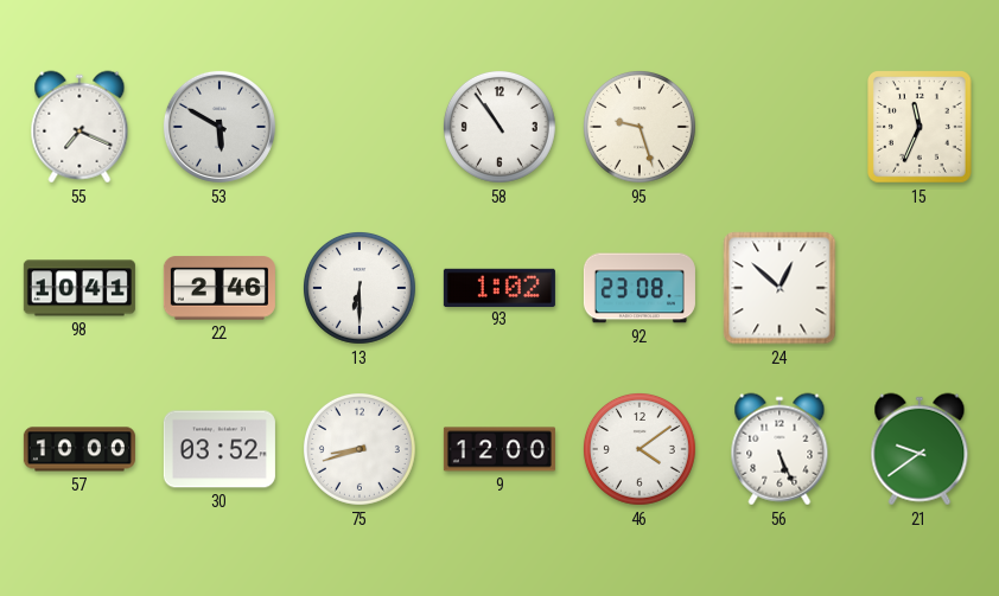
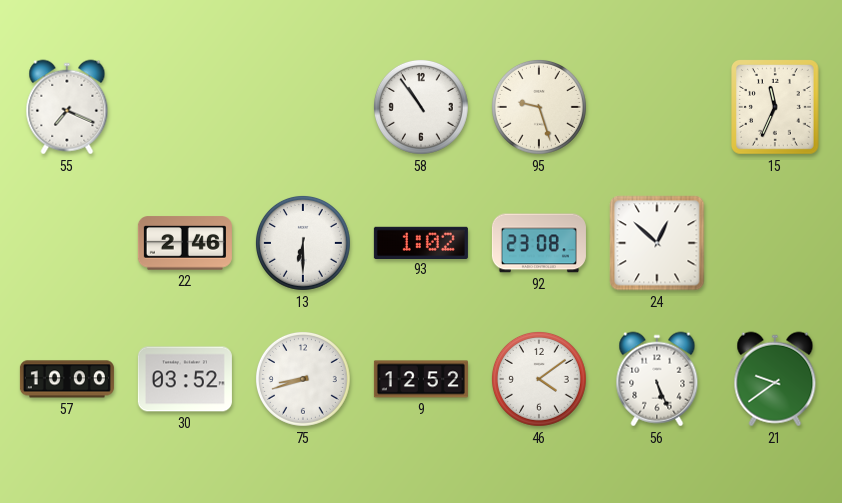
53: 5:50 -> none
98: 10:41 -> none
9: 12:00 -> 12:52
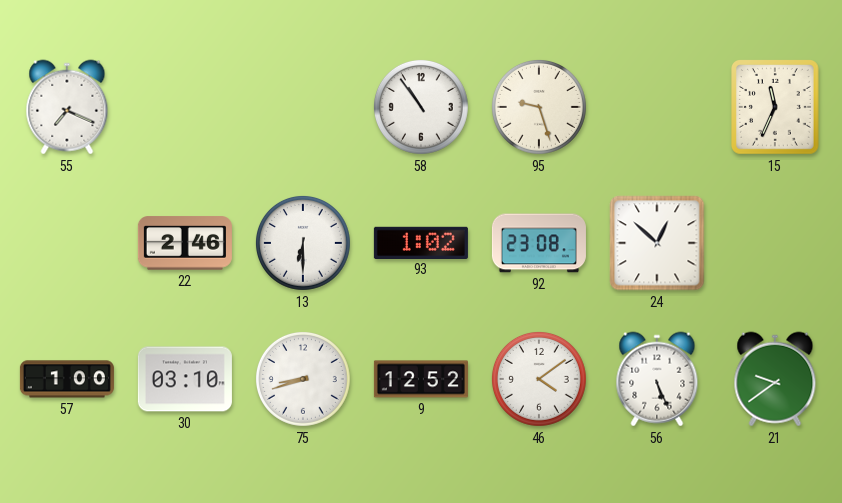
57: 10:00 -> 1:00
30: 03:52 -> 03:10
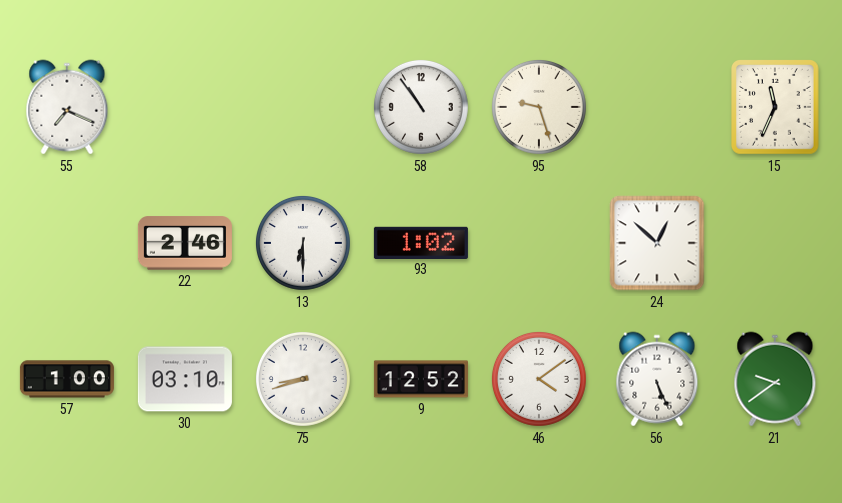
92: 23:08 -> none
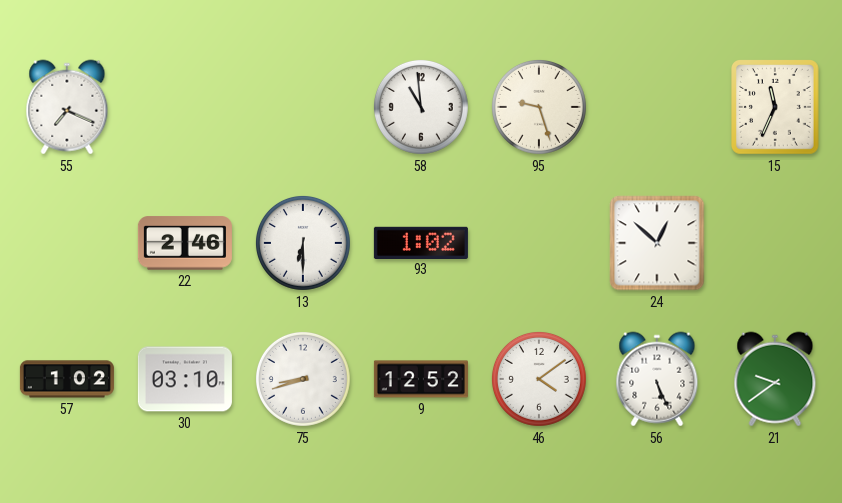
58: 10:54 -> 10:59
57: 1:00 -> 1:02
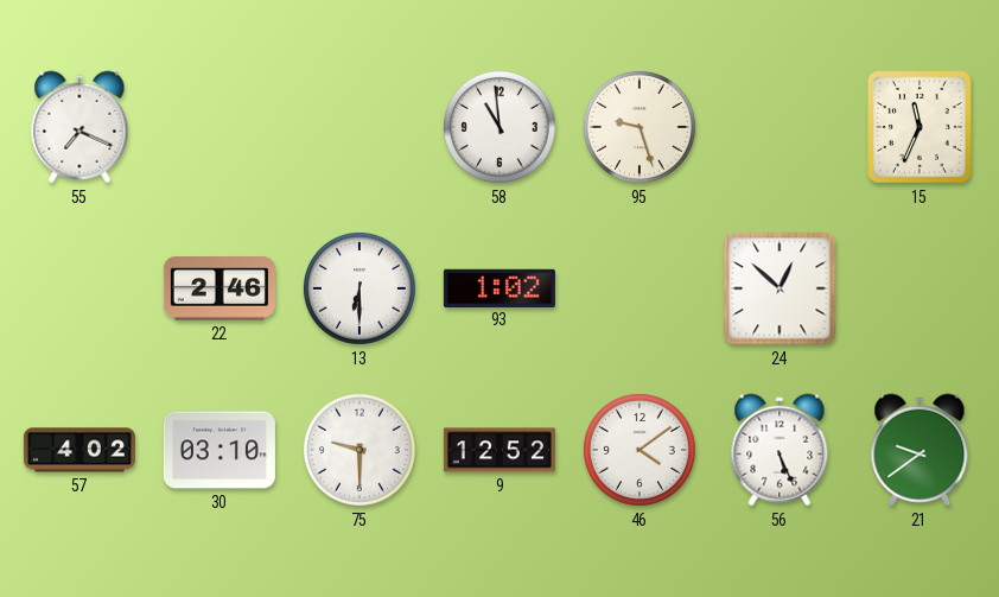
57: 1:02 -> 4:02
75: 8:42 -> 9:30
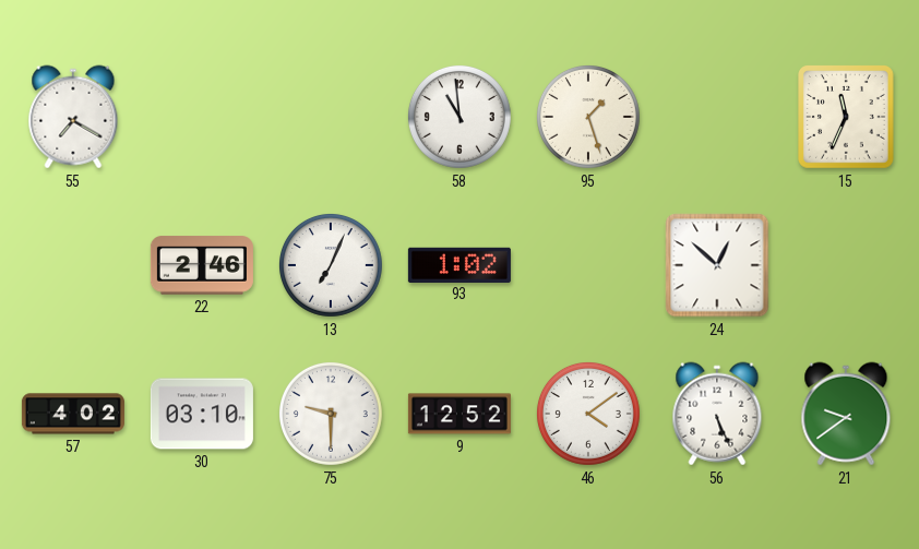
55: 7:19 -> 7:20
95: 9:27 -> 1:27
13: 6:30 -> 7:04
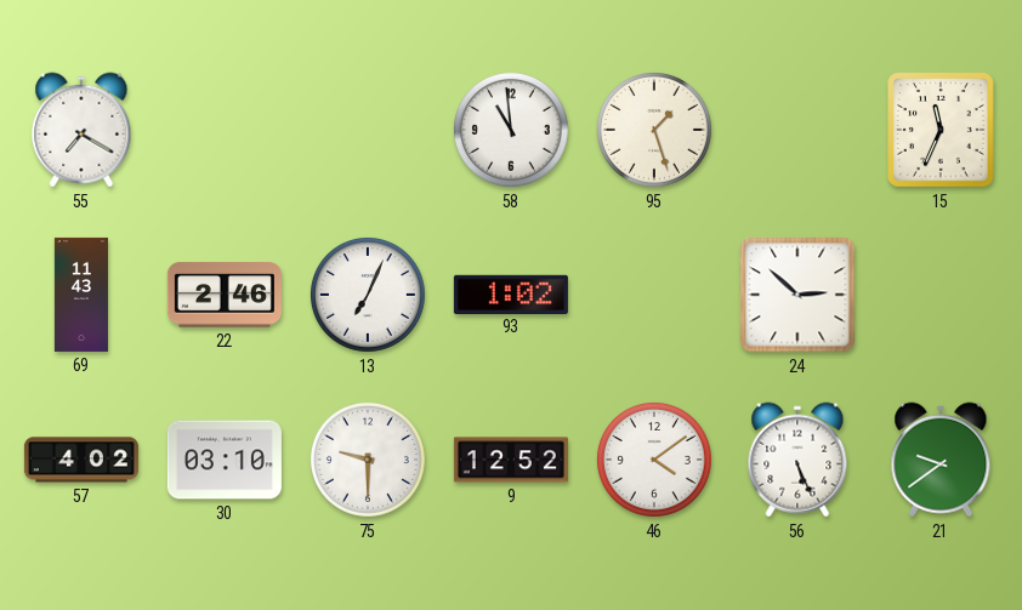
69: none -> 11:43
24: 12:52 -> 2:52
